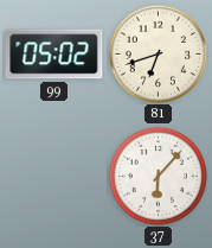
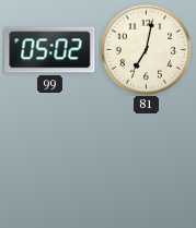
81: 6:42 -> 7:02
37: 6:07 -> none
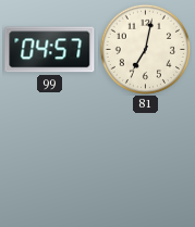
99: 05:02 -> 04:57
